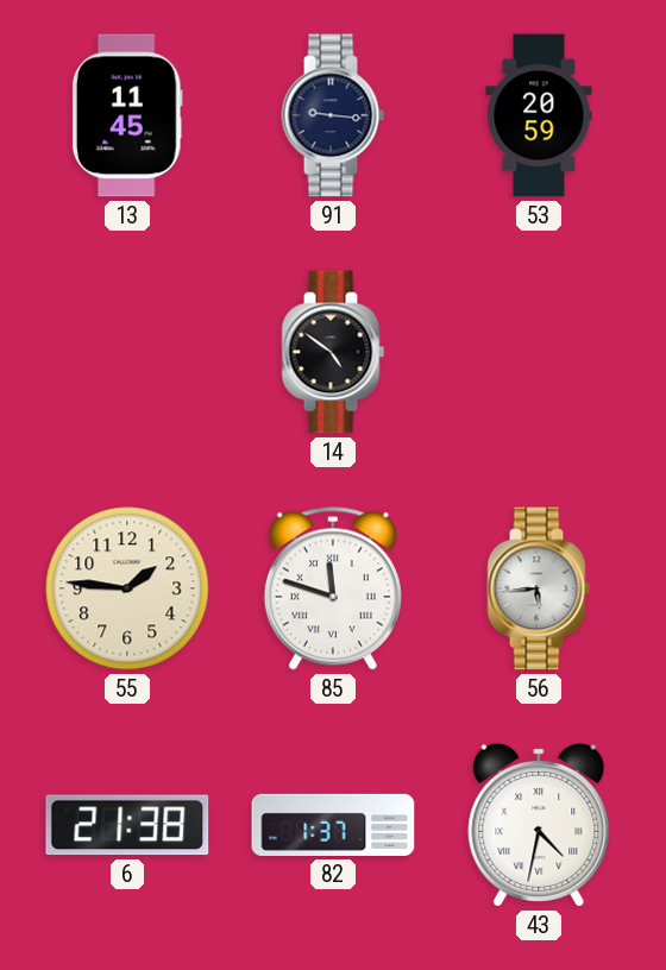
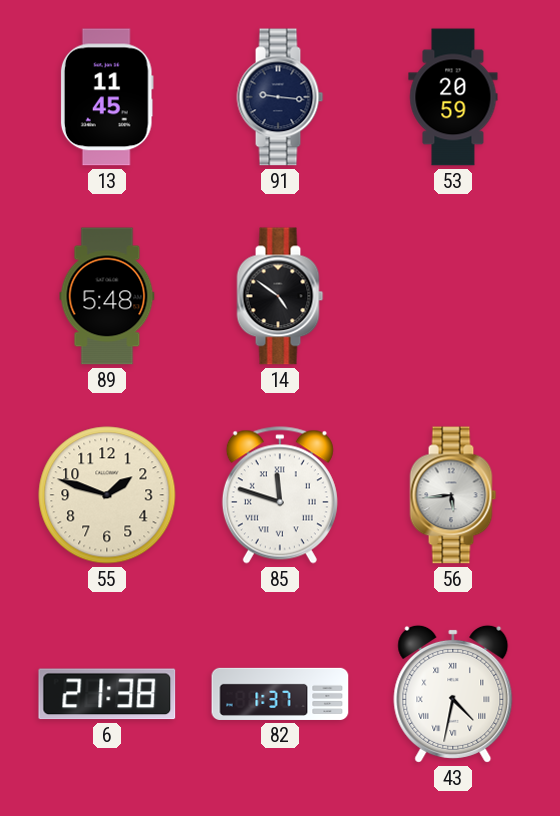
89: none -> 5:48
55: 1:46 -> 1:48
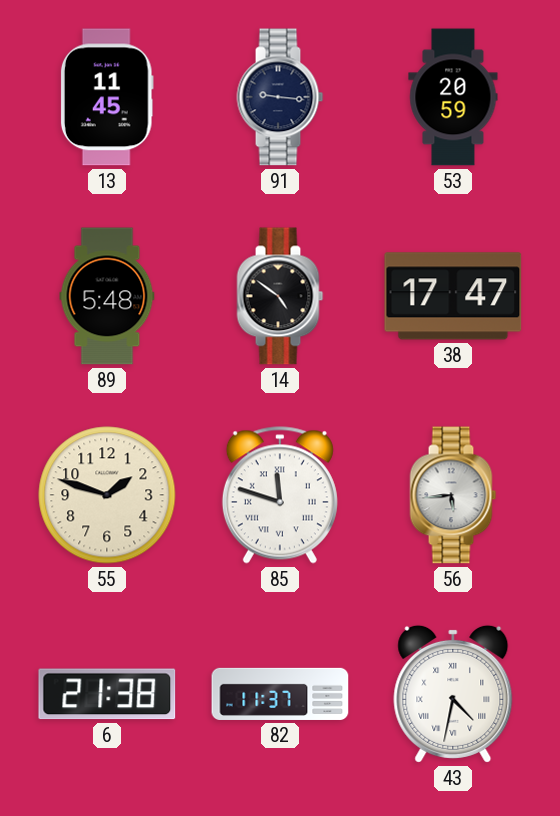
38: none -> 17:47
82: 1:37 -> 11:37
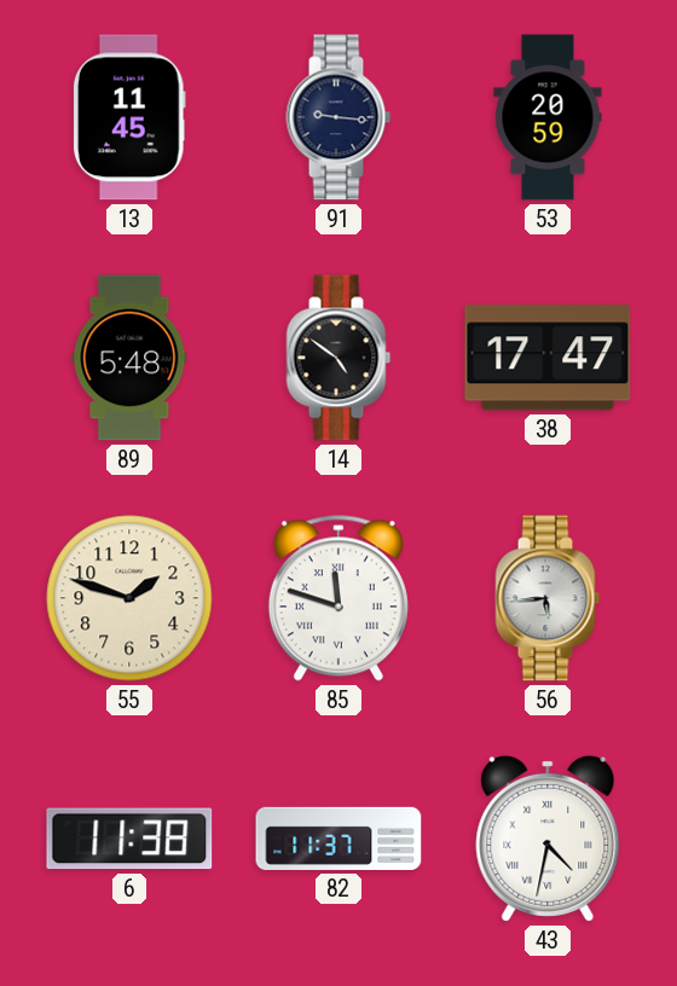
6: 21:38 -> 11:38
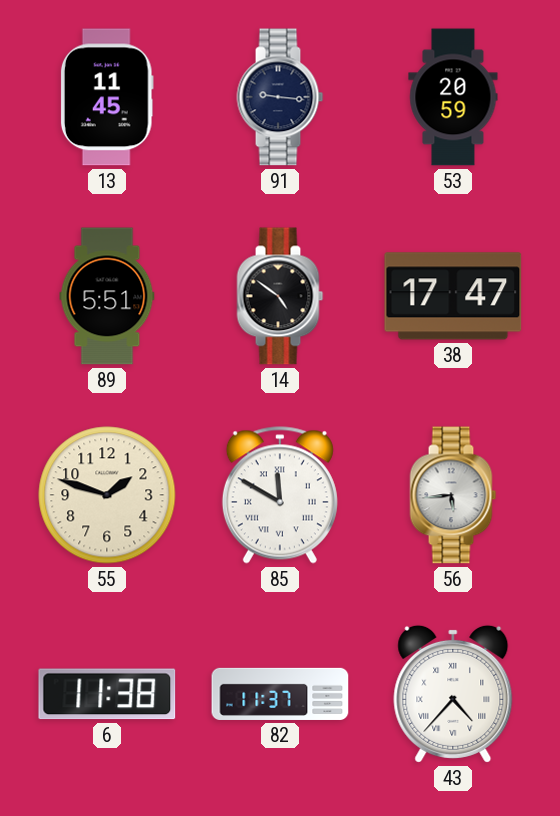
89: 5:48 -> 5:51
85: 11:48 -> 11:50
43: 4:32 -> 4:37
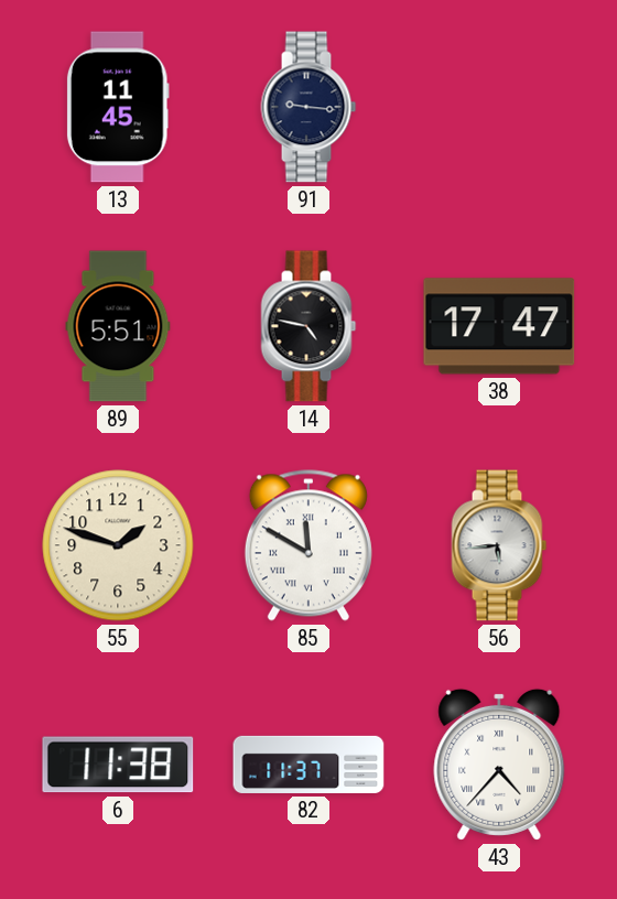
53: 20:59 -> none
14: 4:51 -> 4:47
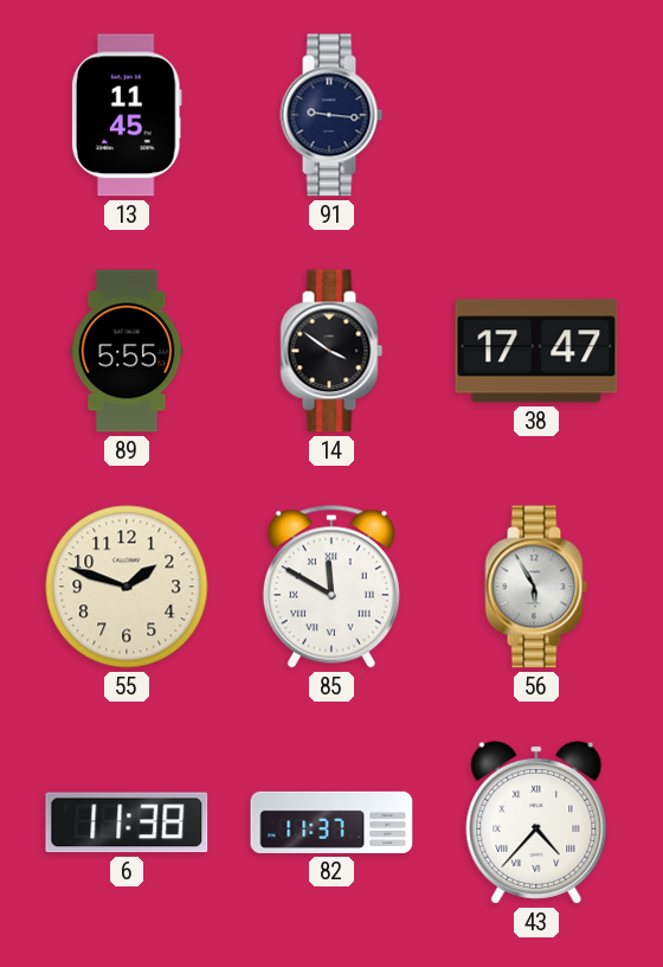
89: 5:51 -> 5:55
14: 4:47 -> 3:51
56: 5:44 -> 5:55
